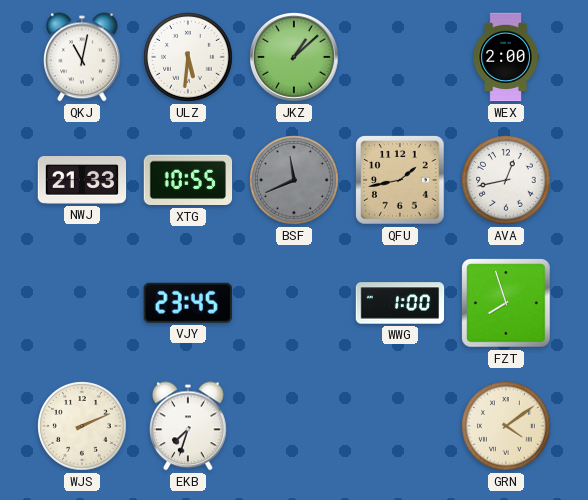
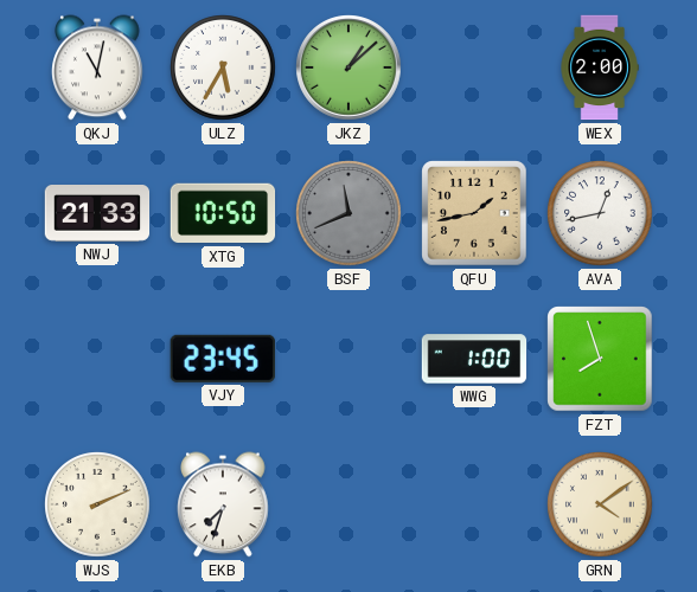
ULZ: 5:31 -> 5:35
XTG: 10:55 -> 10:50
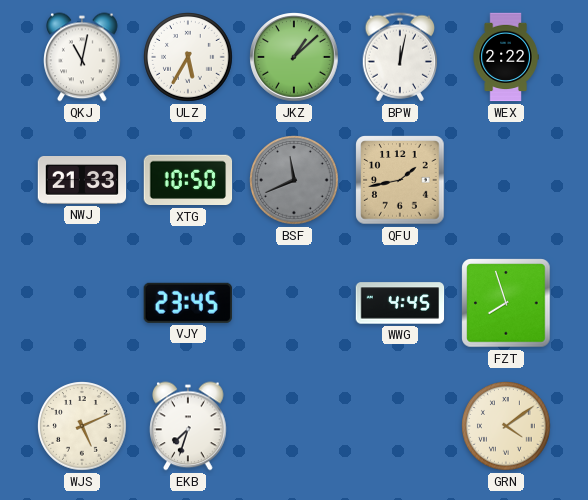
BPW: none -> 12:02
WEX: 2:00 -> 2:22
AVA: 12:43 -> none
WWG: 1:00 -> 4:45
WJS: 2:11 -> 5:11
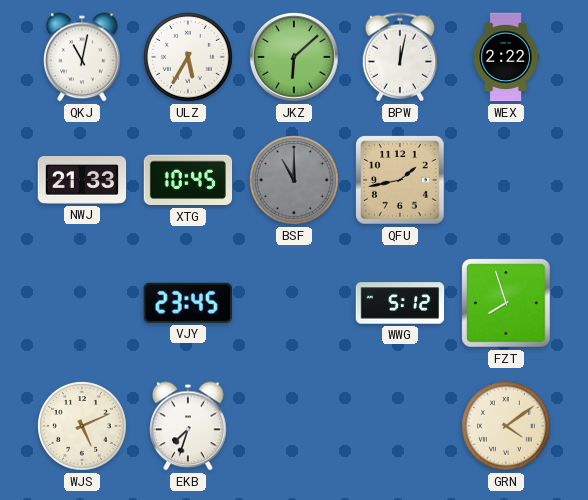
JKZ: 1:08 -> 6:08
XTG: 10:50 -> 10:45
BSF: 11:41 -> 11:00
WWG: 4:45 -> 5:12
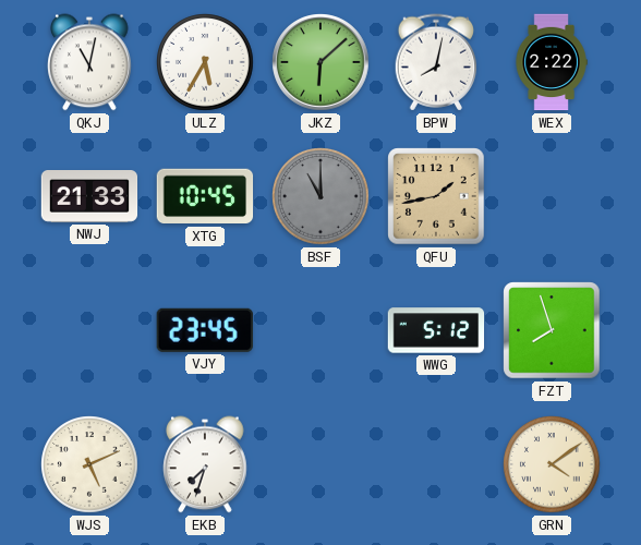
BPW: 12:02 -> 8:02
